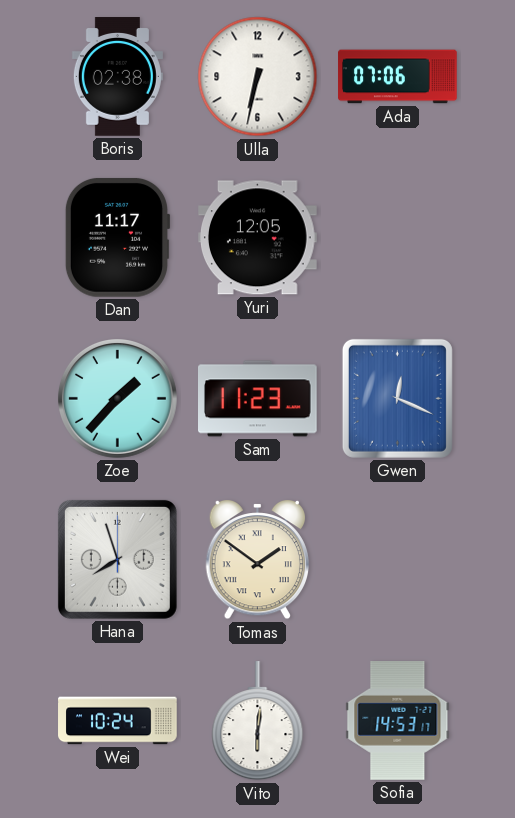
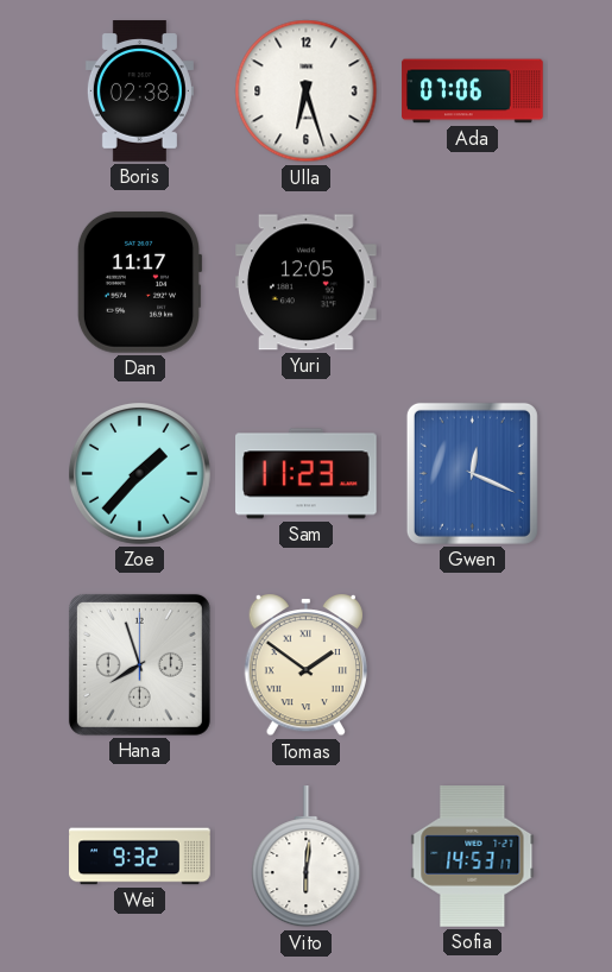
Ulla: 6:32 -> 6:27
Wei: 10:24 -> 9:32
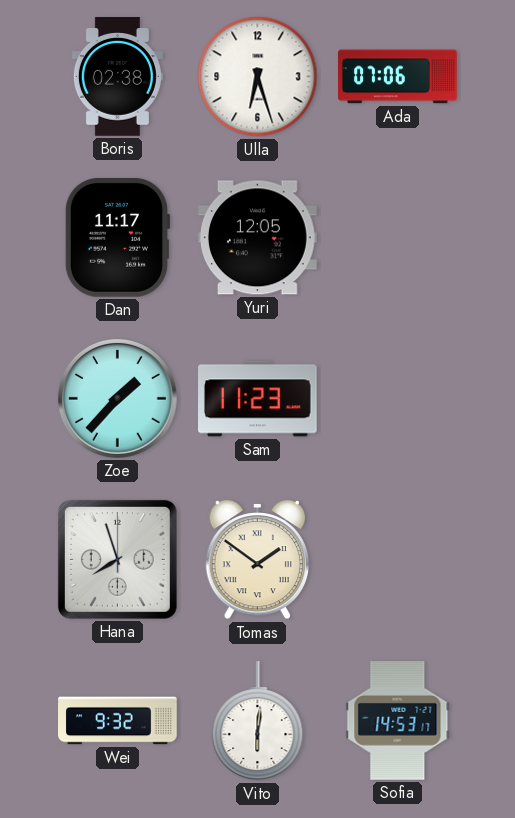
Gwen: 12:19 -> none
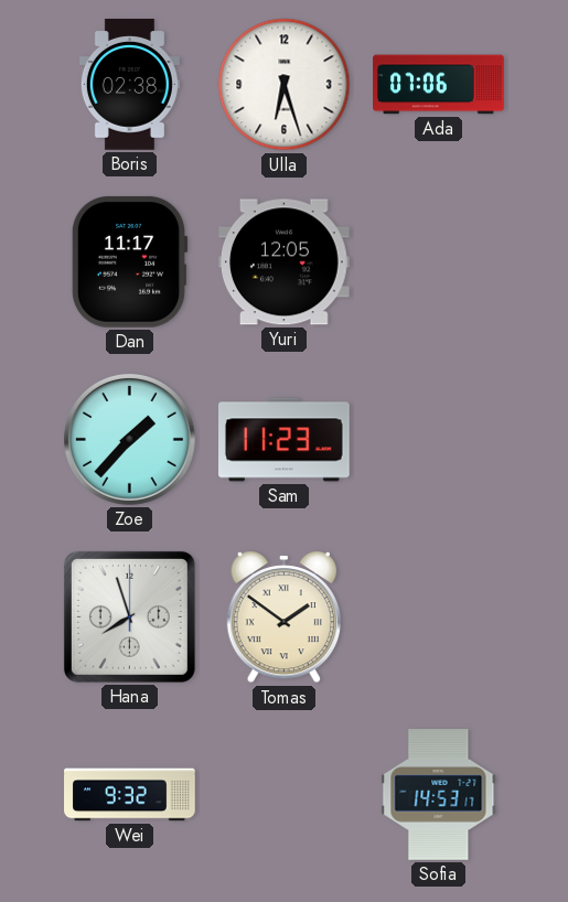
Vito: 6:01 -> none
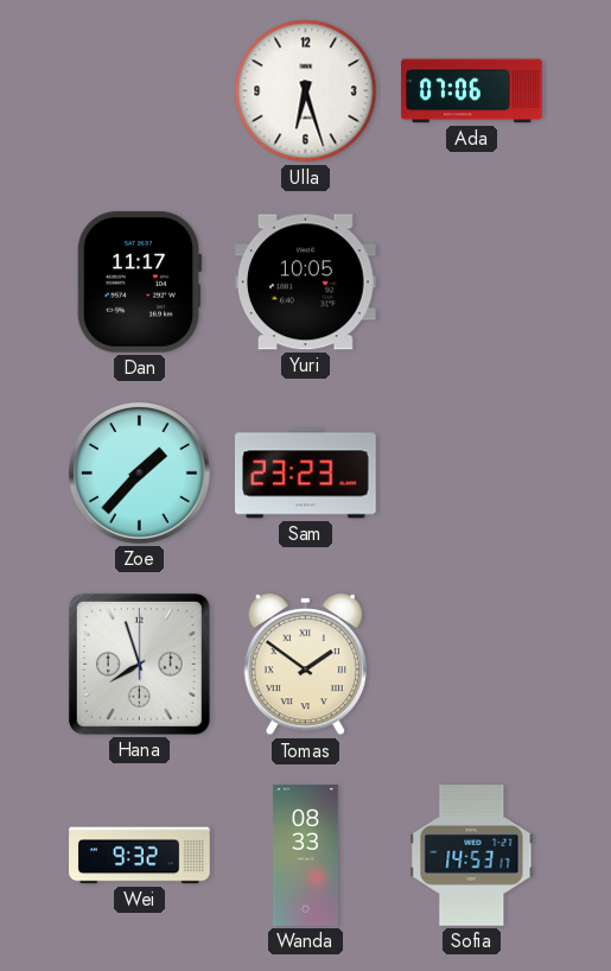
Boris: 02:38 -> none
Yuri: 12:05 -> 10:05
Sam: 11:23 -> 23:23
Wanda: none -> 08:33
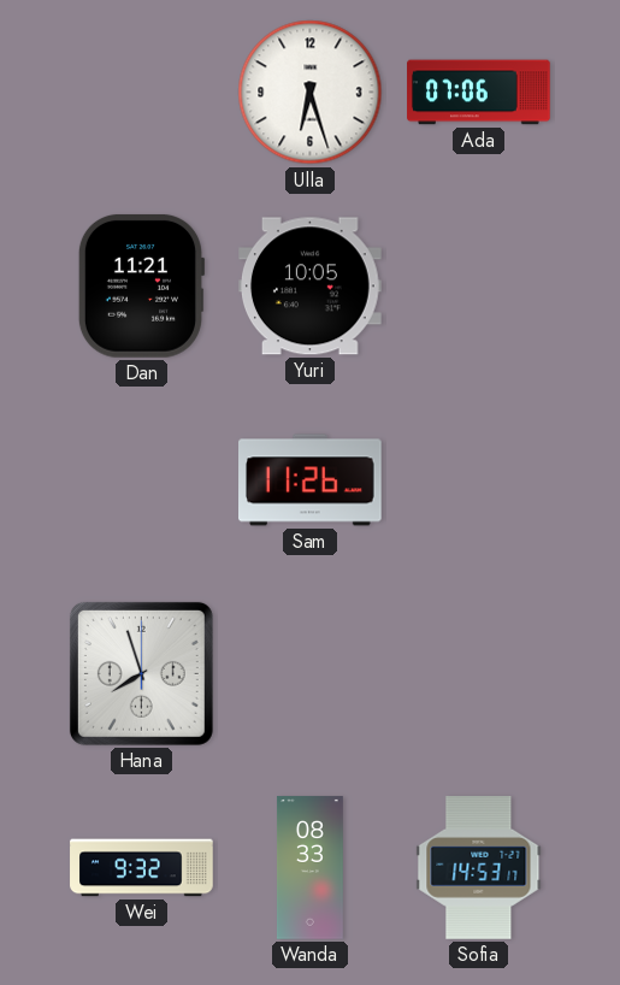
Dan: 11:17 -> 11:21
Zoe: 1:37 -> none
Sam: 23:23 -> 11:26
Tomas: 1:51 -> none
